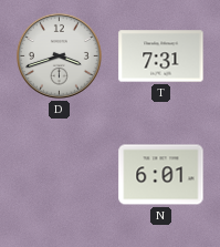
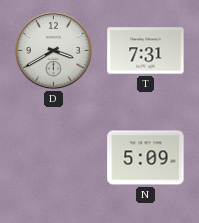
D: 3:42 -> 3:40
N: 6:01 -> 5:09
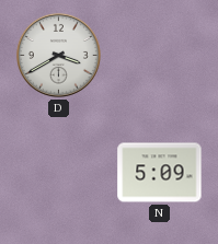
T: 7:31 -> none
